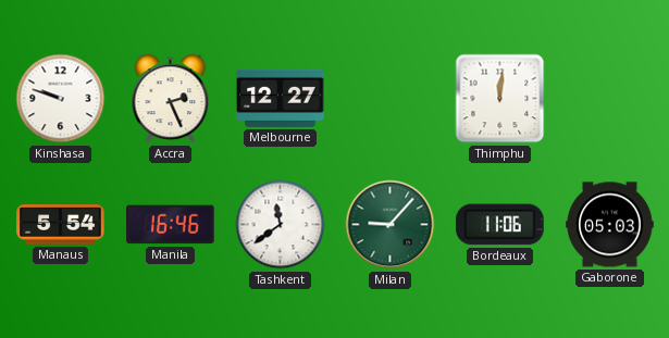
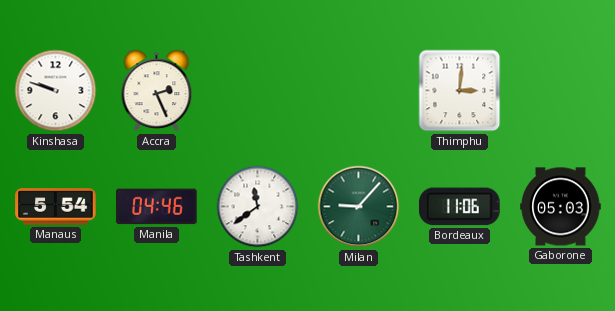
Melbourne: 12:27 -> none
Thimphu: 12:01 -> 3:01
Manila: 16:46 -> 04:46
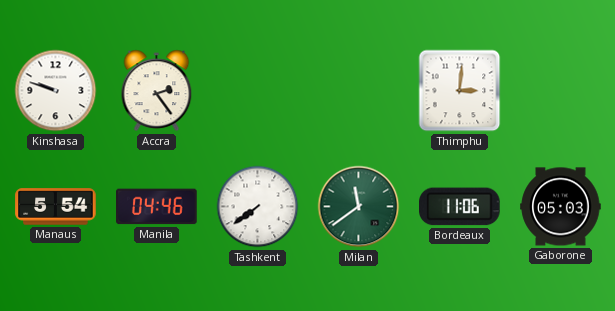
Accra: 2:26 -> 2:24
Tashkent: 11:39 -> 7:39
Milan: 9:07 -> 11:39
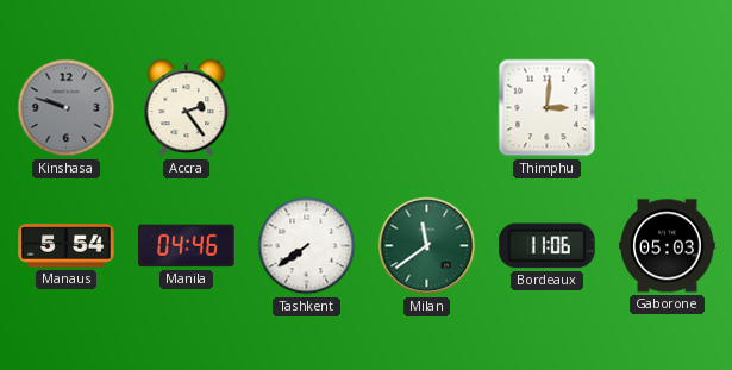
Kinshasa dial: white -> grey
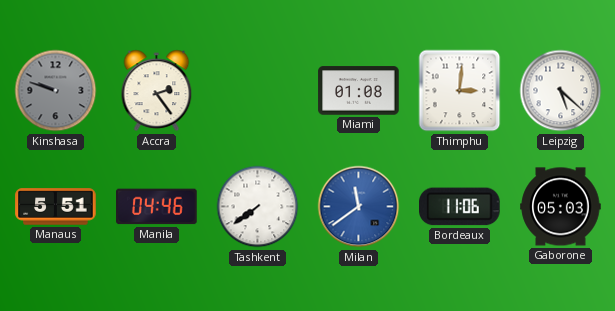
Miami: none -> 01:08
Leipzig: none -> 5:22
Manaus: 5:54 -> 5:51
Milan dial: green -> blue
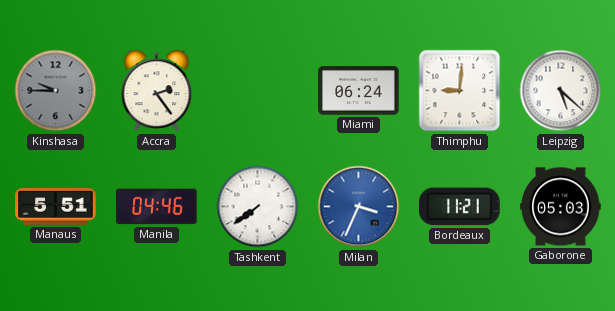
Kinshasa: 9:48 -> 9:45
Miami: 01:08 -> 06:24
Thimphu: 3:01 -> 9:01
Milan: 11:39 -> 3:34
Bordeaux: 11:06 -> 11:21
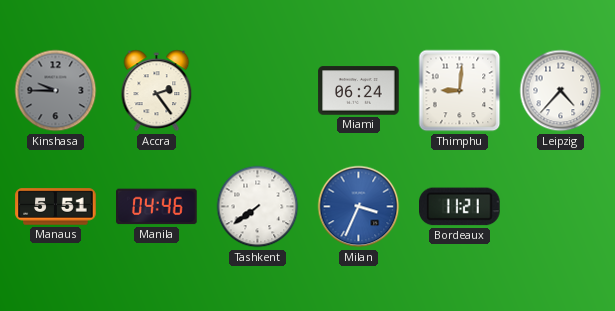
Leipzig: 5:22 -> 4:37
Gaborone: 05:03 -> none
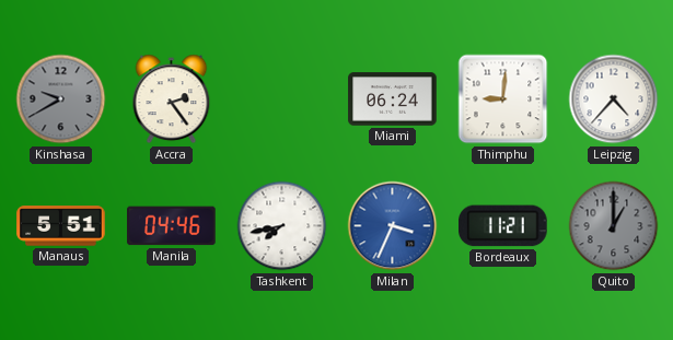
Kinshasa: 9:45 -> 9:40
Tashkent: 7:39 -> 7:43
Quito: none -> 1:00
